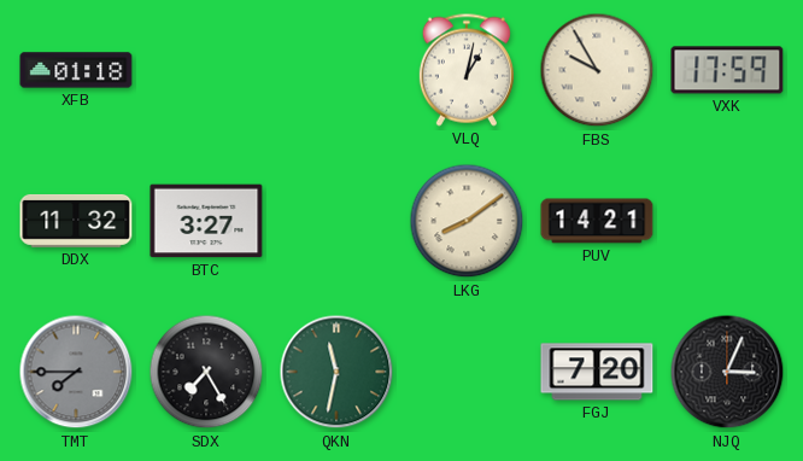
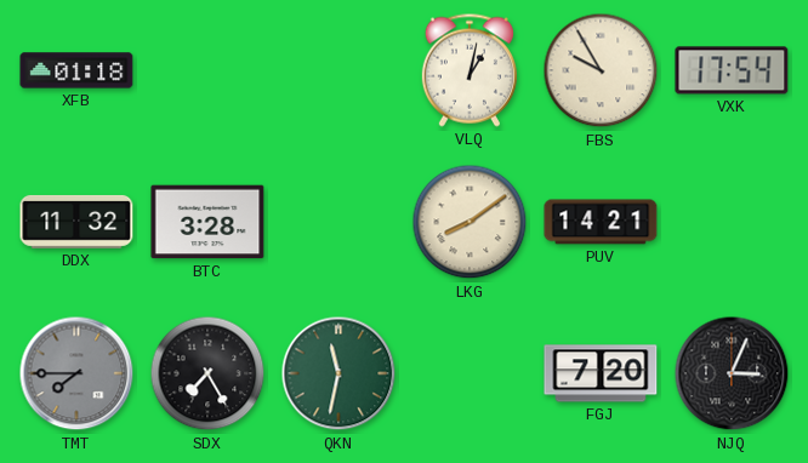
VXK: 17:59 -> 17:54
BTC: 3:27 -> 3:28
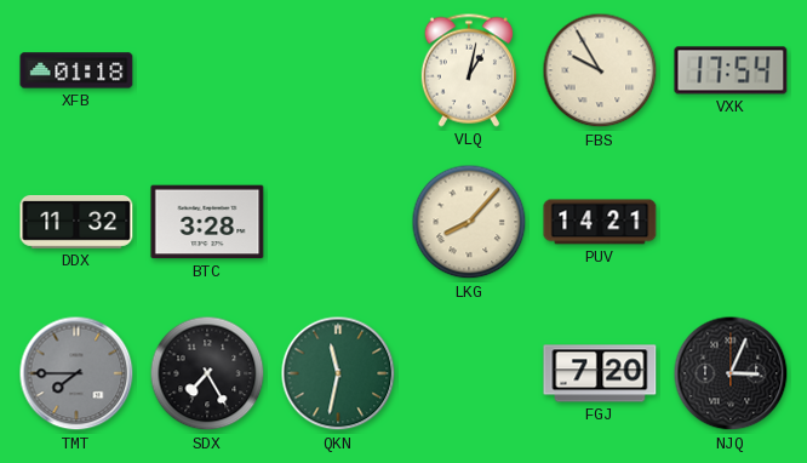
LKG: 8:09 -> 8:07
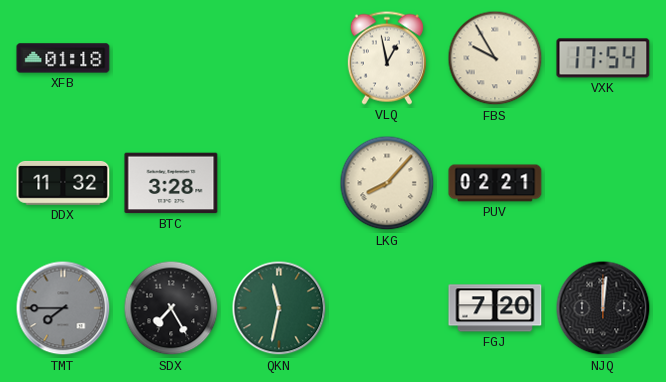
VLQ: 1:02 -> 12:58
PUV: 14:21 -> 02:21
NJQ: 3:04 -> 12:01
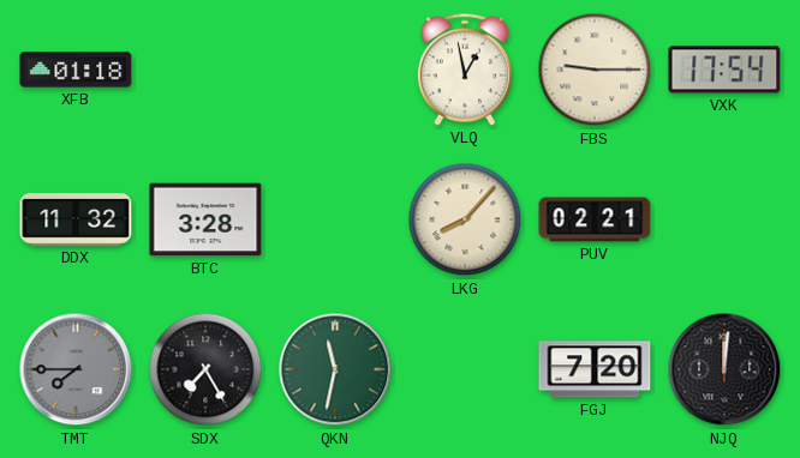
FBS: 9:55 -> 9:15
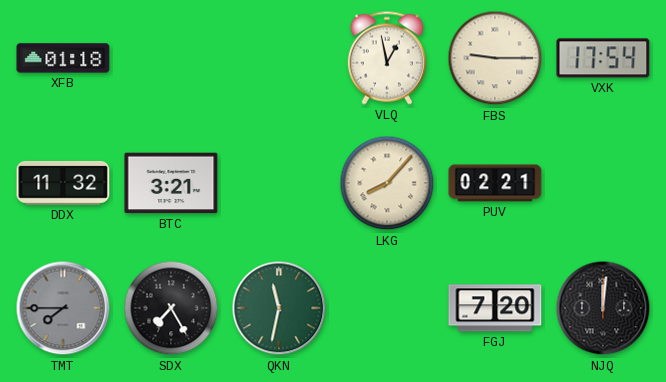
BTC: 3:28 -> 3:21
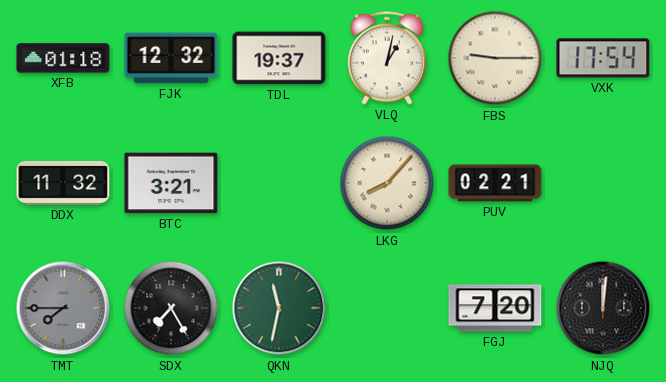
FJK: none -> 12:32
TDL: none -> 19:37
VLQ: 12:58 -> 1:02
